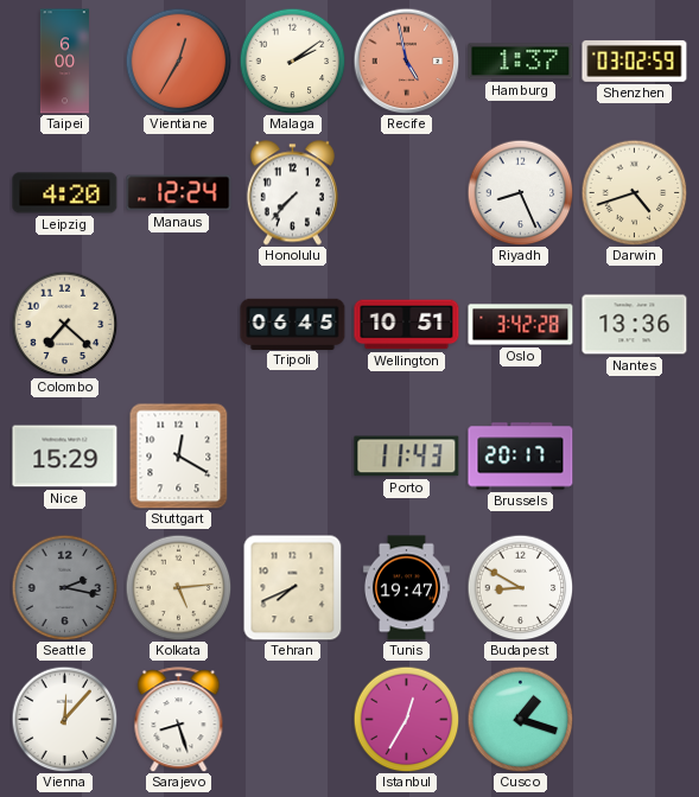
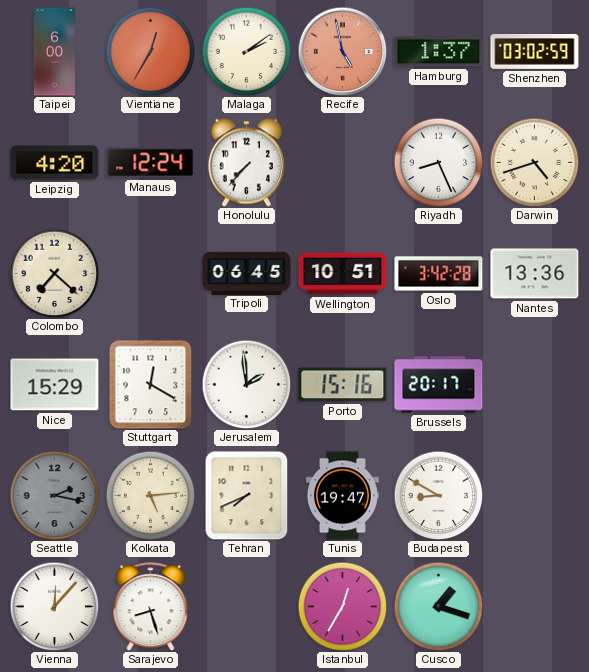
Jerusalem: none -> 1:59
Porto: 11:43 -> 15:16
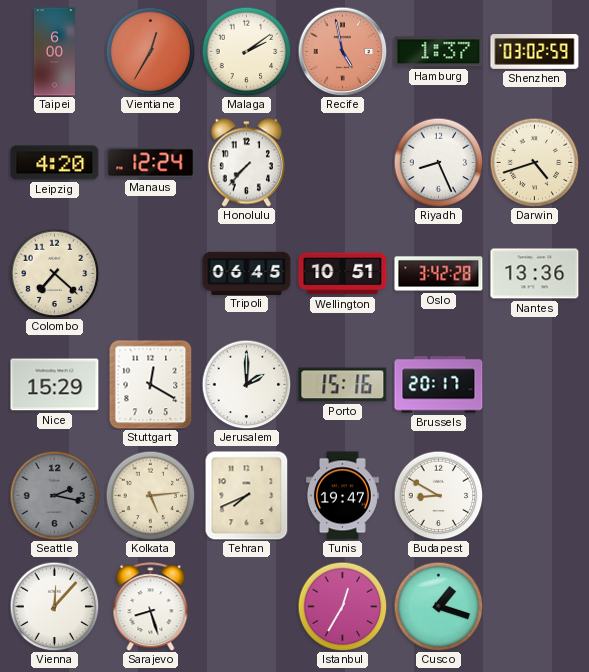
Jerusalem: 1:59 -> 2:00
